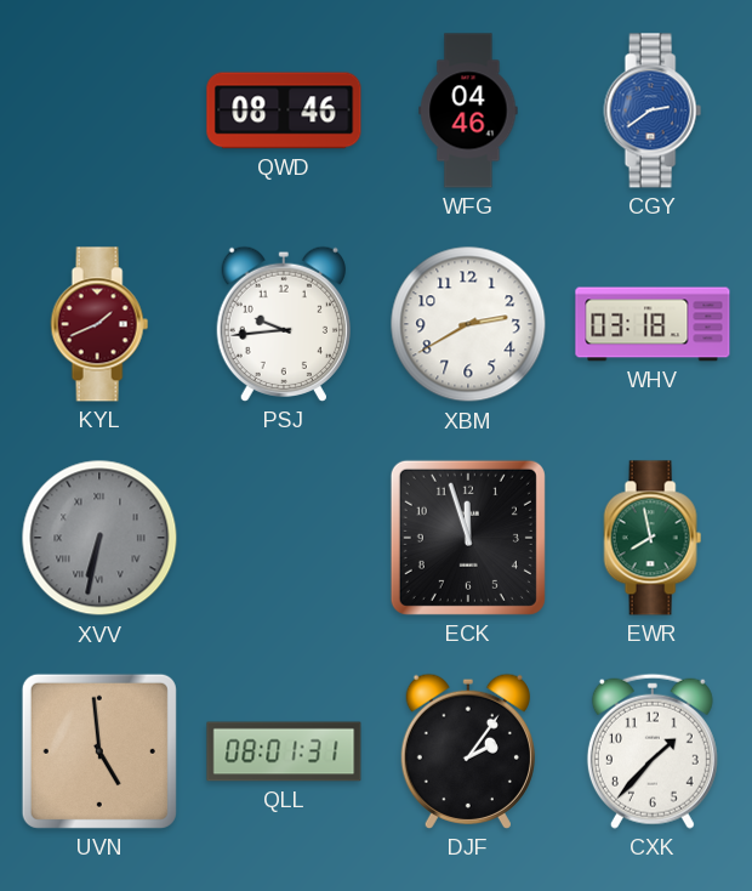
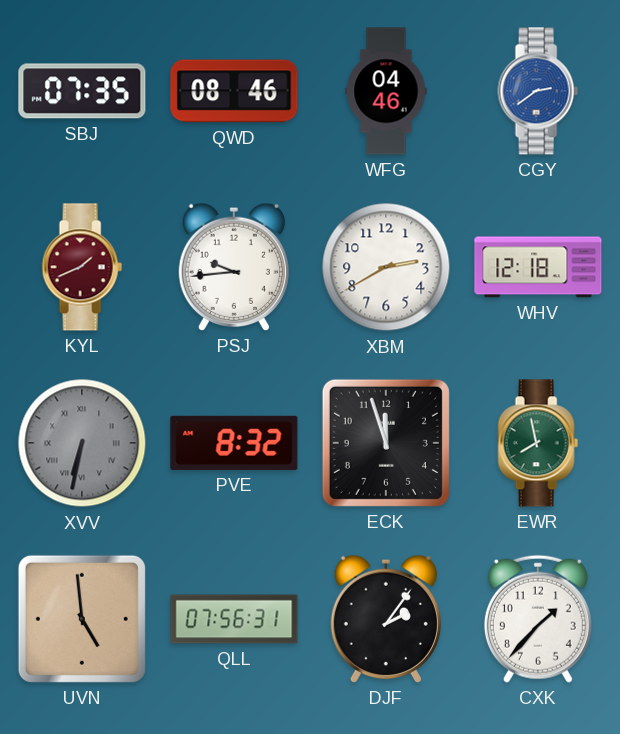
SBJ: none -> 07:35
WHV: 03:18 -> 12:18
PVE: none -> 8:32
QLL: 08:01 -> 07:56
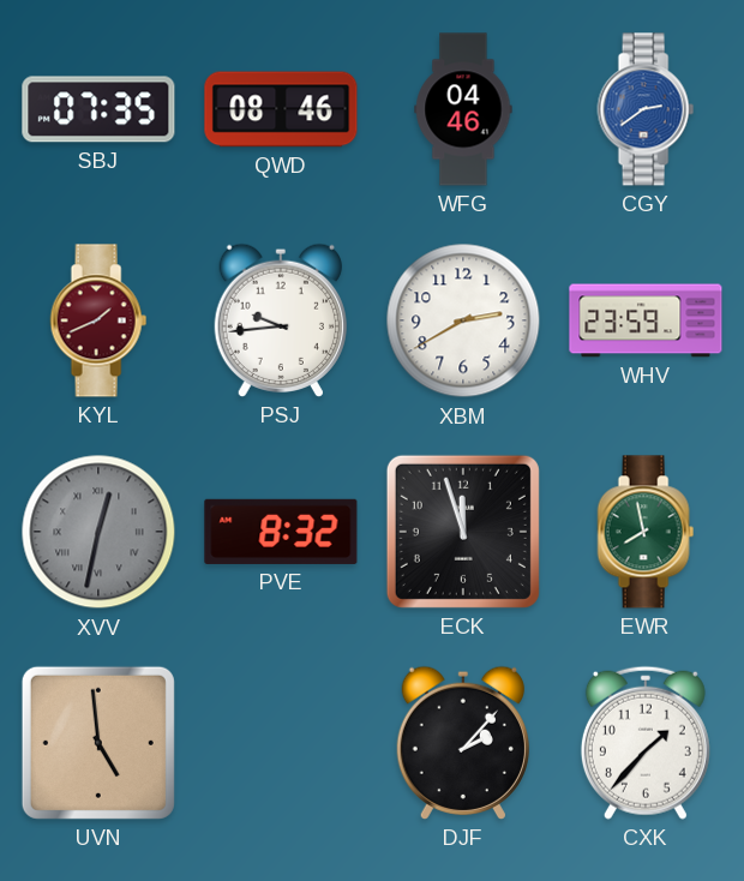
WHV: 12:18 -> 23:59
XVV: 6:32 -> 12:32
QLL: 07:56 -> none
DJF: 2:06 -> 2:07
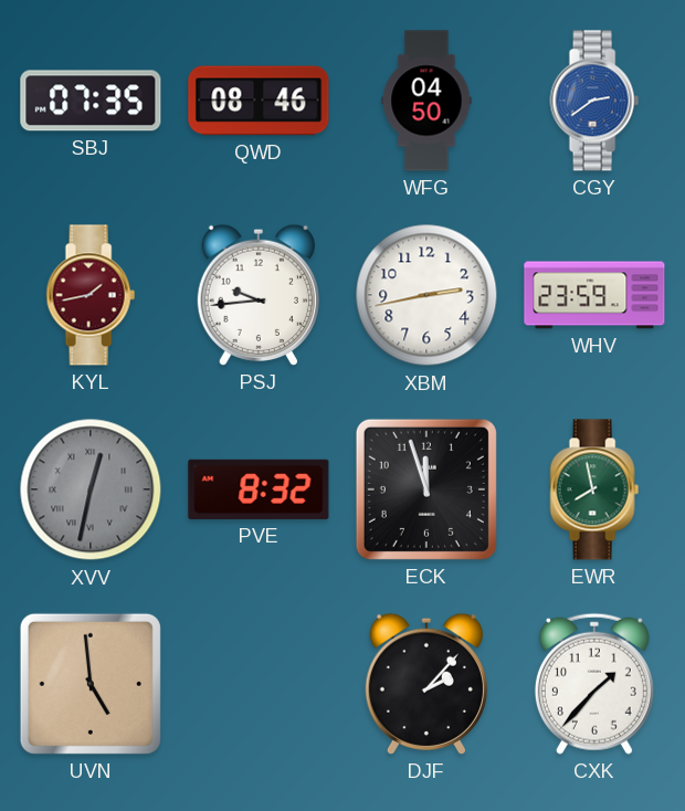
WFG: 04:46 -> 04:50
KYL: 1:41 -> 1:43
XBM: 2:40 -> 2:43
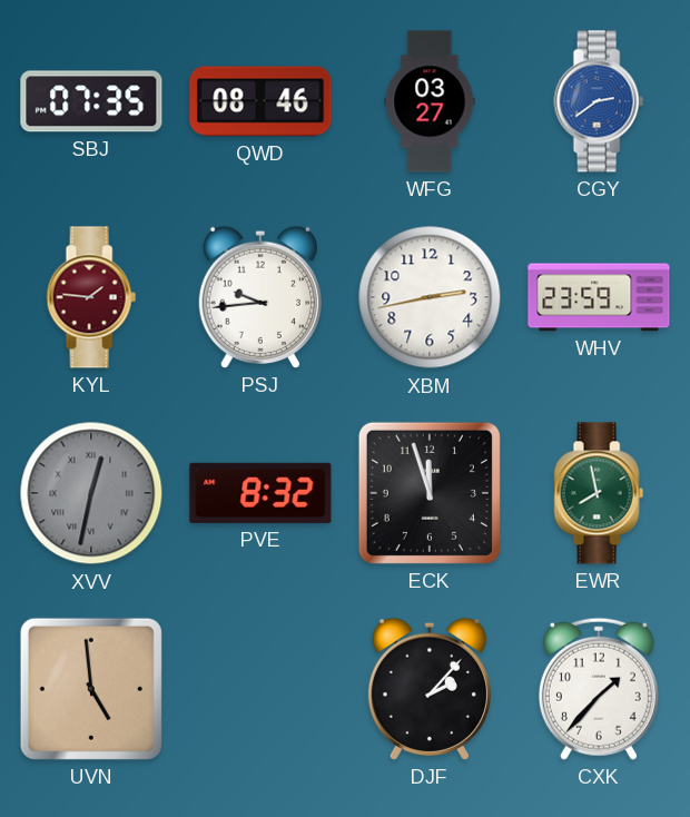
WFG: 04:50 -> 03:27
KYL: 1:43 -> 1:46
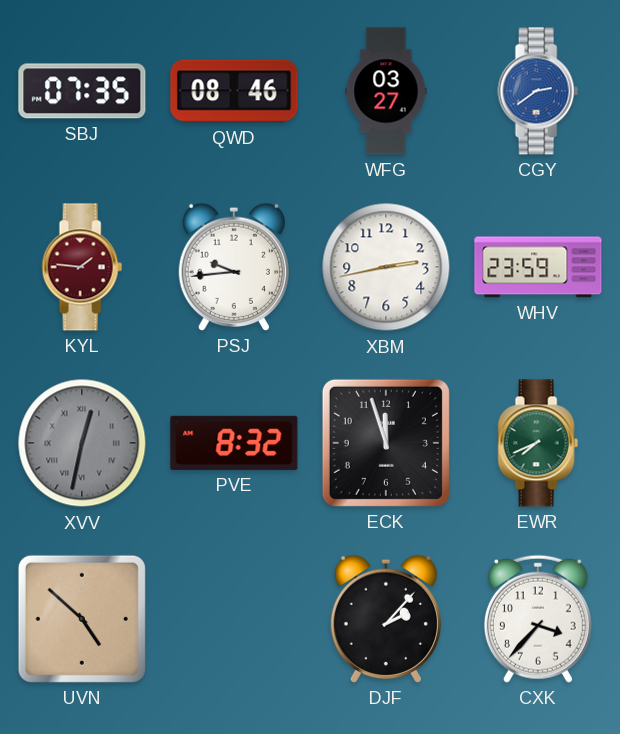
EWR: 7:58 -> 7:41
UVN: 4:59 -> 4:52
CXK: 1:37 -> 3:37
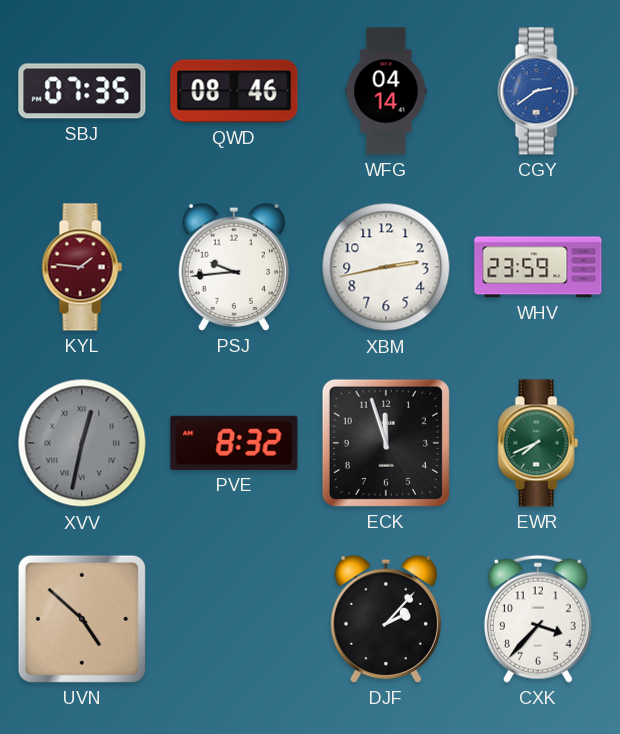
WFG: 03:27 -> 04:14
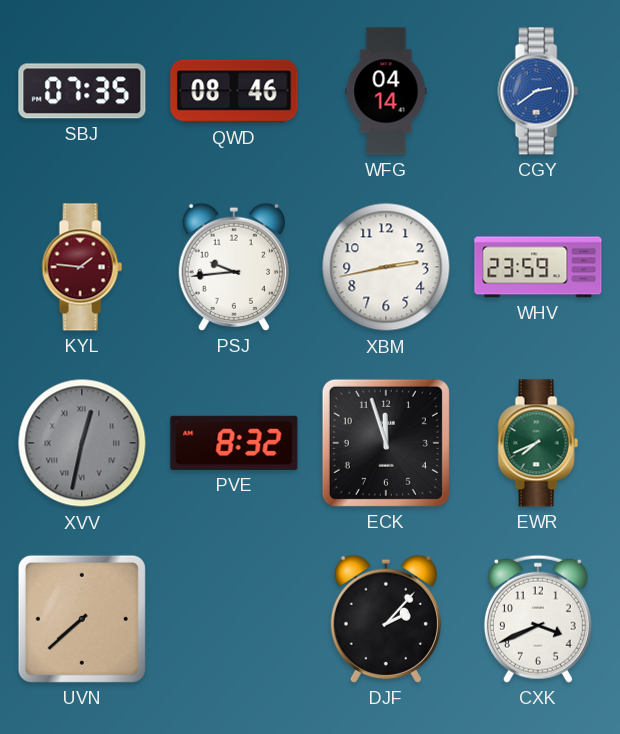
UVN: 4:52 -> 7:38
CXK: 3:37 -> 3:41
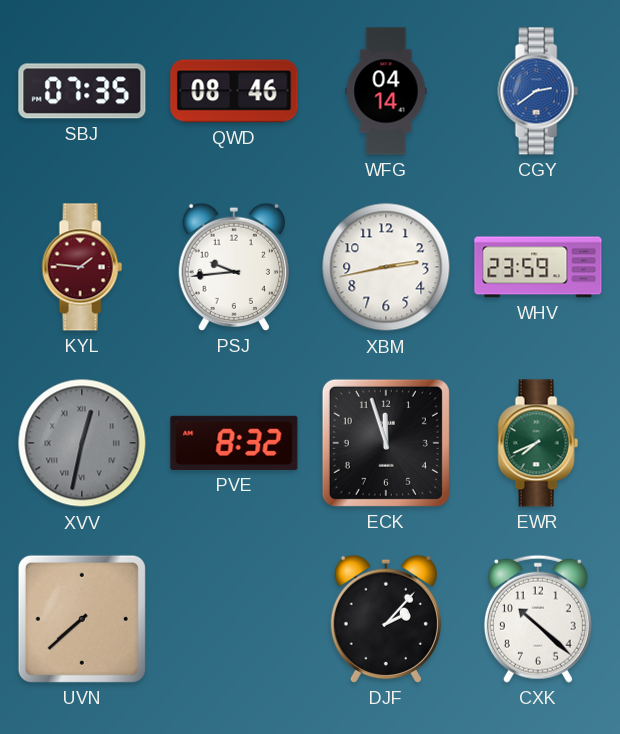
CXK: 3:41 -> 10:22
